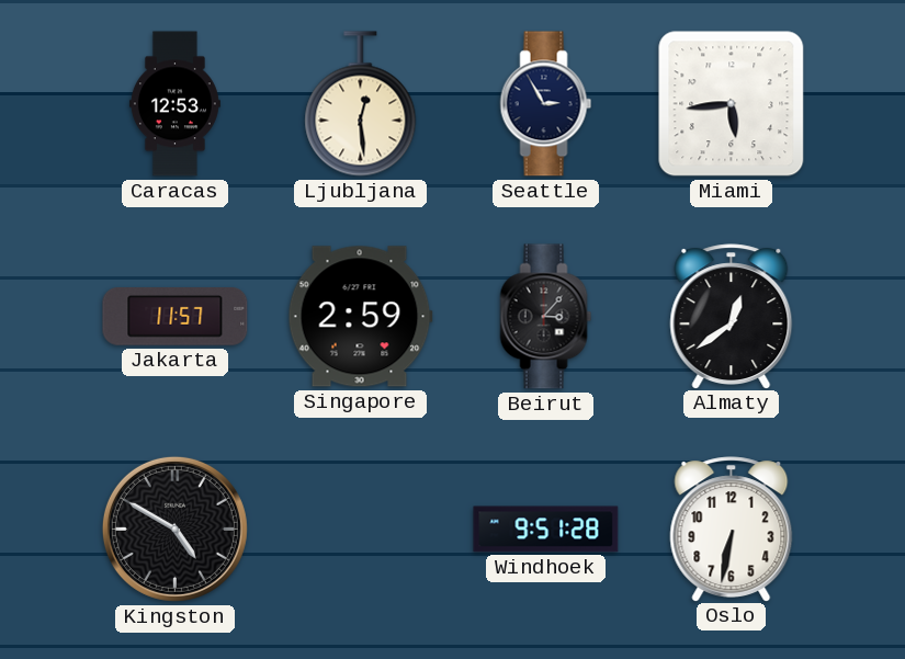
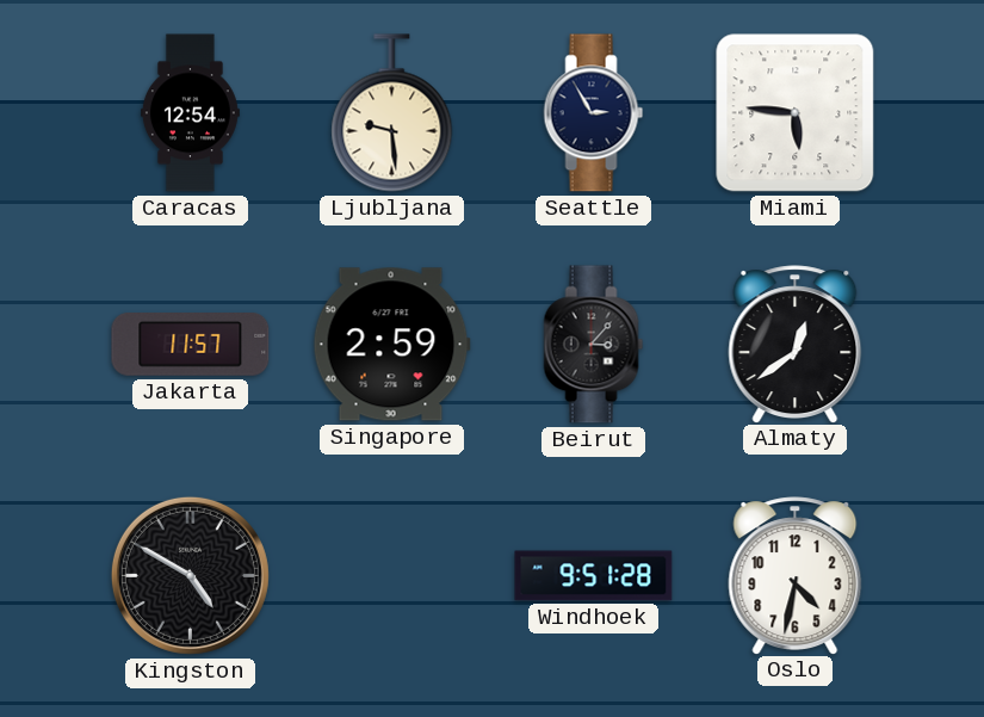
Caracas: 12:53 -> 12:54
Ljubljana: 12:29 -> 9:29
Miami: 5:44 -> 5:46
Oslo: 6:32 -> 4:32
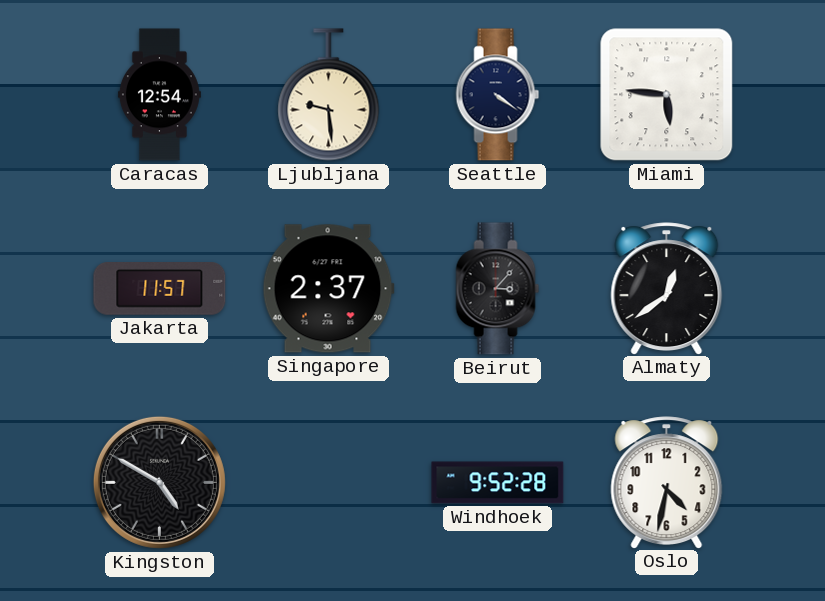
Seattle: 2:55 -> 4:21
Singapore: 2:59 -> 2:37
Windhoek: 9:51 -> 9:52
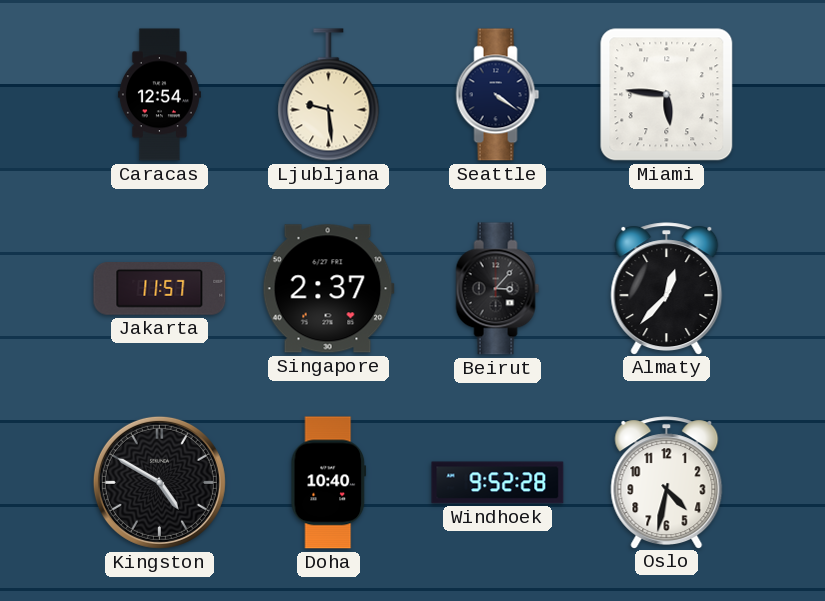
Almaty: 12:39 -> 12:37
Doha: none -> 10:40
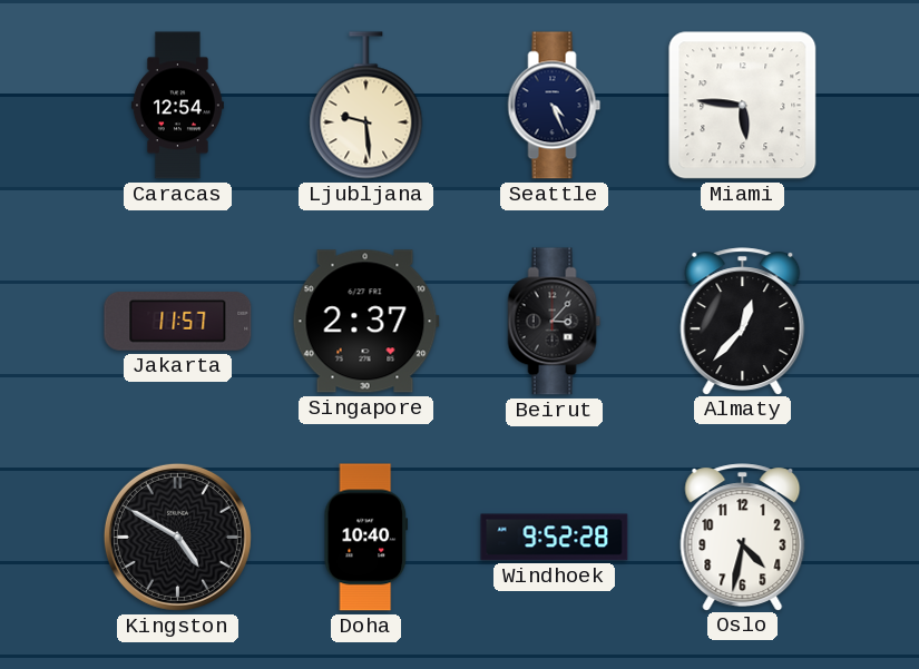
Seattle: 4:21 -> 4:26
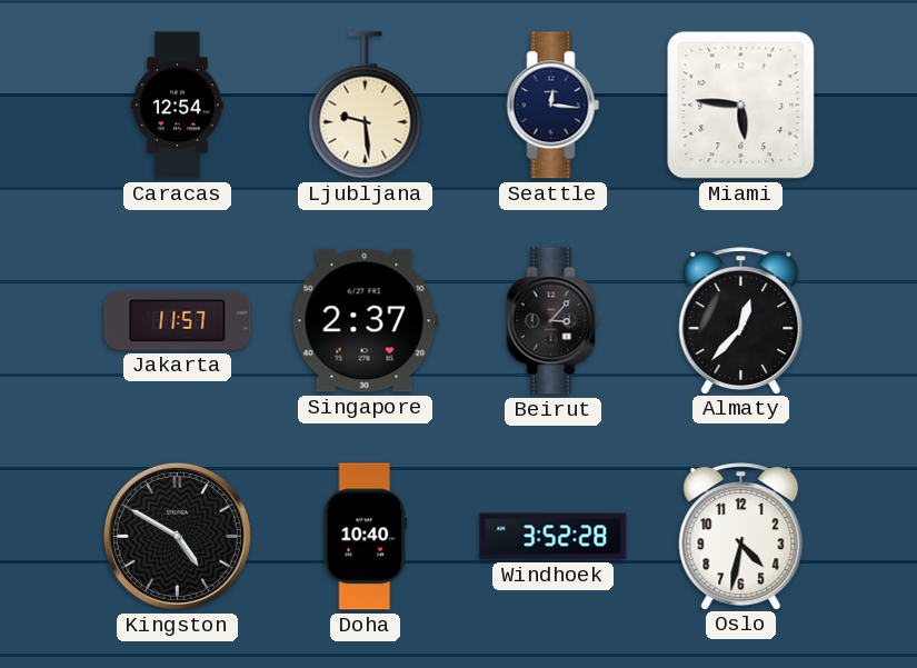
Seattle: 4:26 -> 12:16
Windhoek: 9:52 -> 3:52
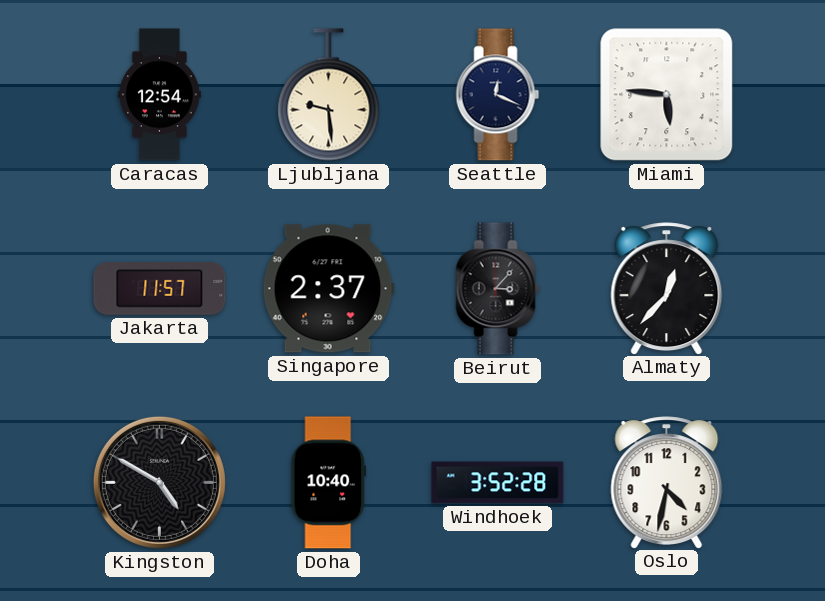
Seattle: 12:16 -> 12:19
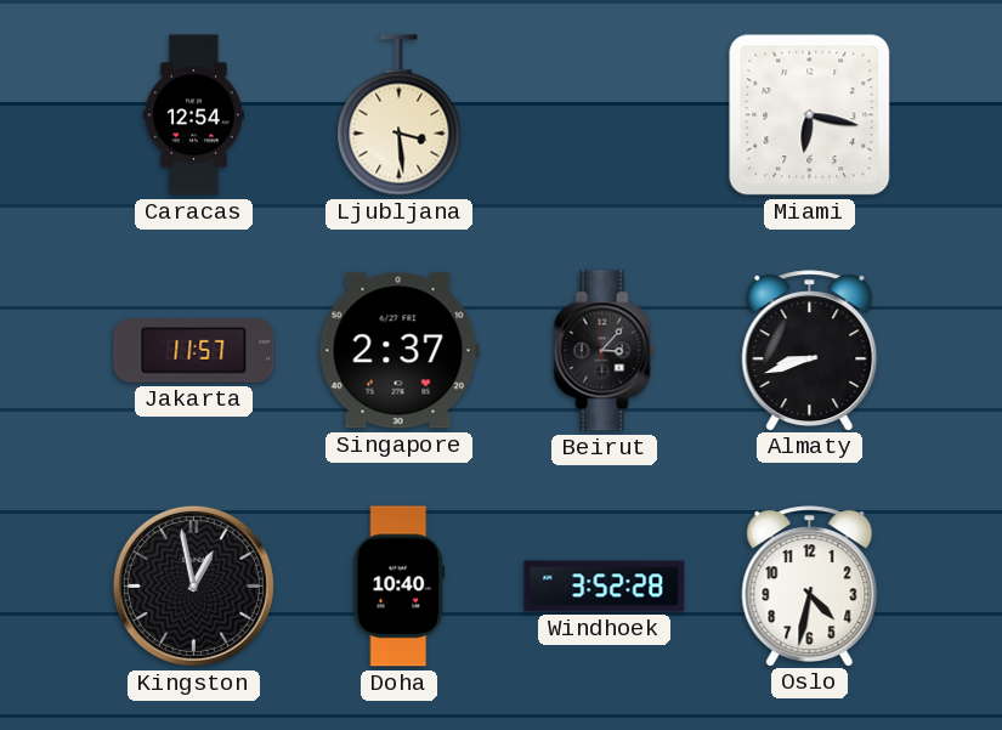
Ljubljana: 9:29 -> 3:29
Seattle: 12:19 -> none
Miami: 5:46 -> 6:17
Almaty: 12:37 -> 8:42
Kingston: 4:50 -> 12:58
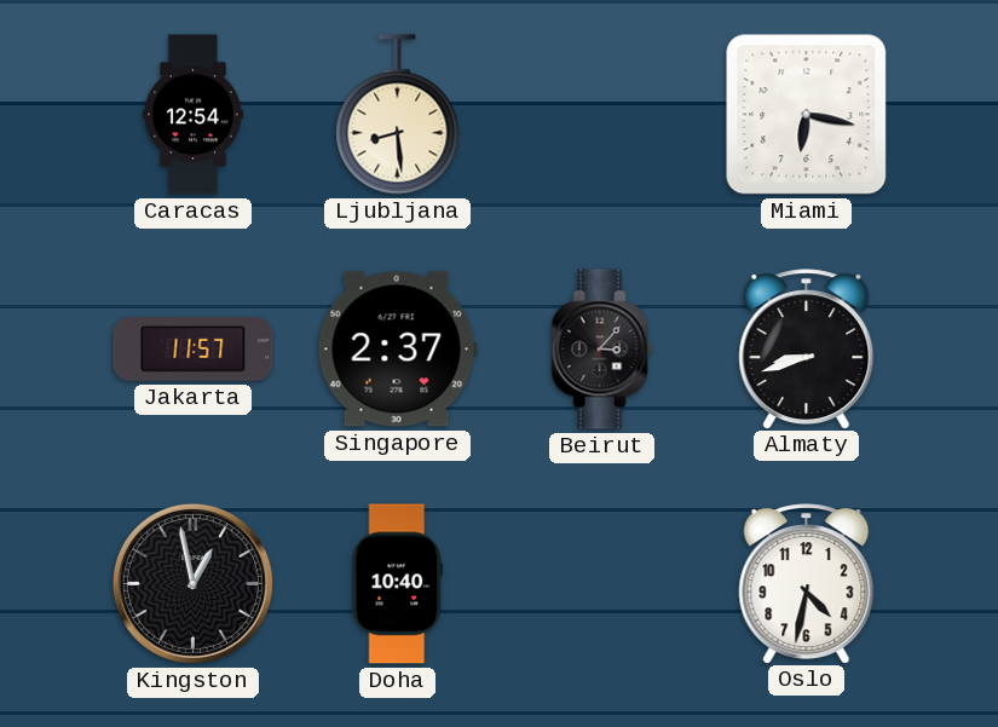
Ljubljana: 3:29 -> 8:29
Windhoek: 3:52 -> none
